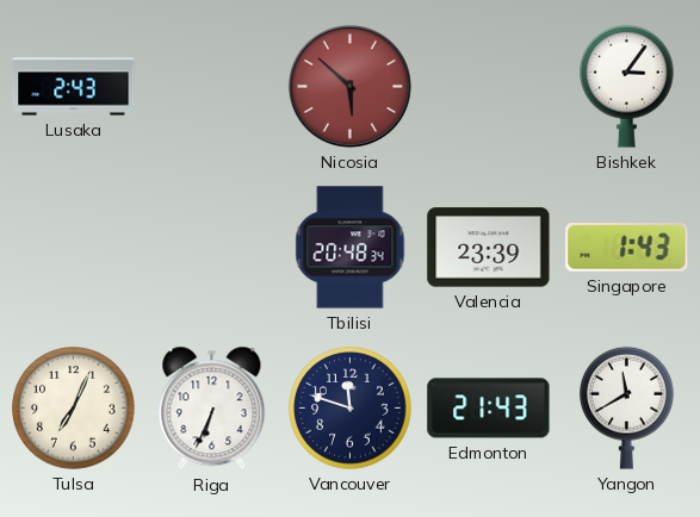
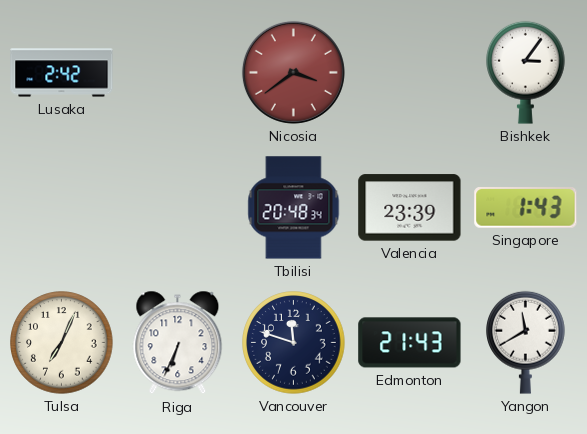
Lusaka: 2:43 -> 2:42
Nicosia: 5:52 -> 3:39
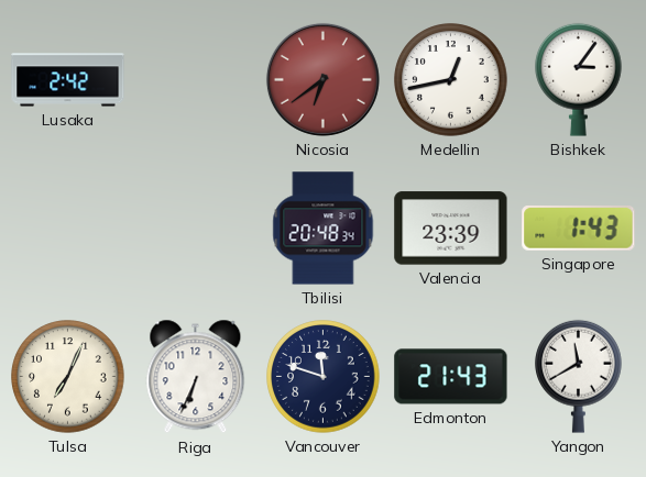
Nicosia: 3:39 -> 6:39
Medellin: none -> 12:43
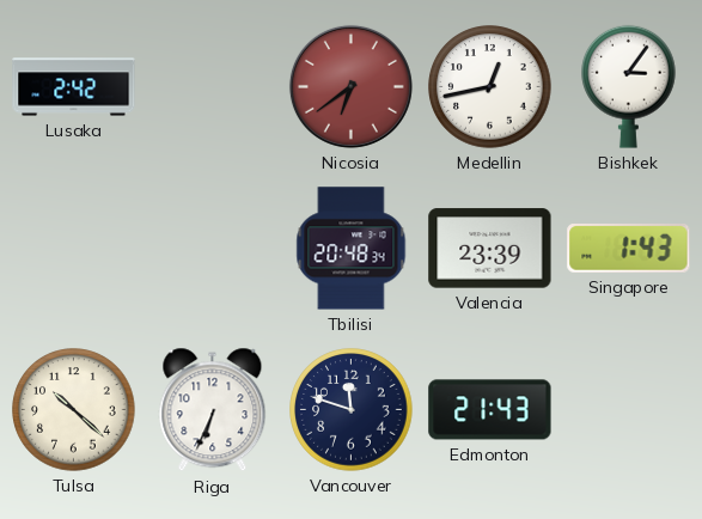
Tulsa: 7:04 -> 10:22
Yangon: 11:40 -> none
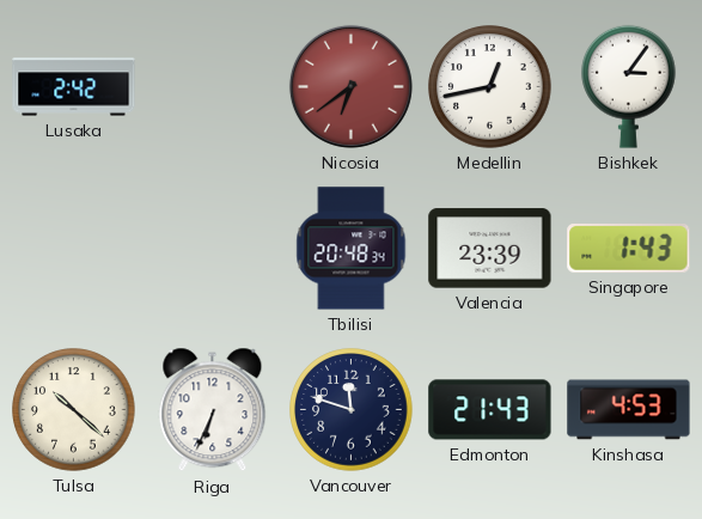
Kinshasa: none -> 4:53
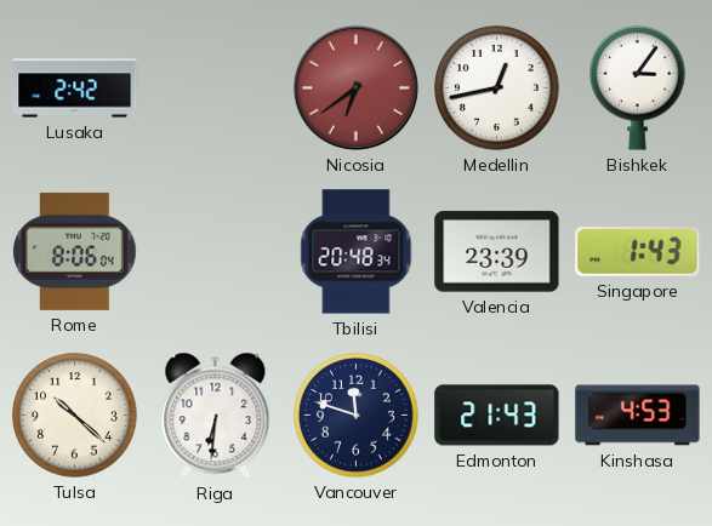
Rome: none -> 8:06
Riga: 6:34 -> 6:31
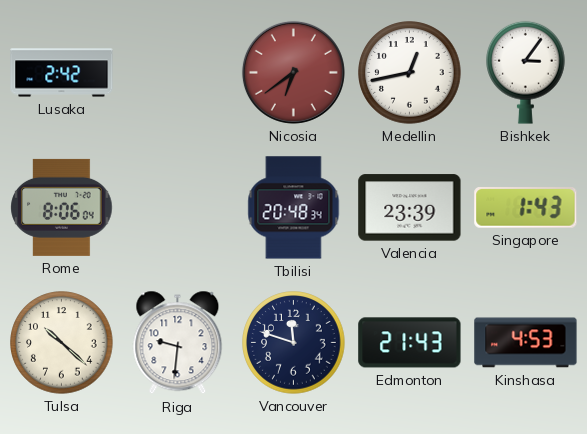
Riga: 6:31 -> 9:31
